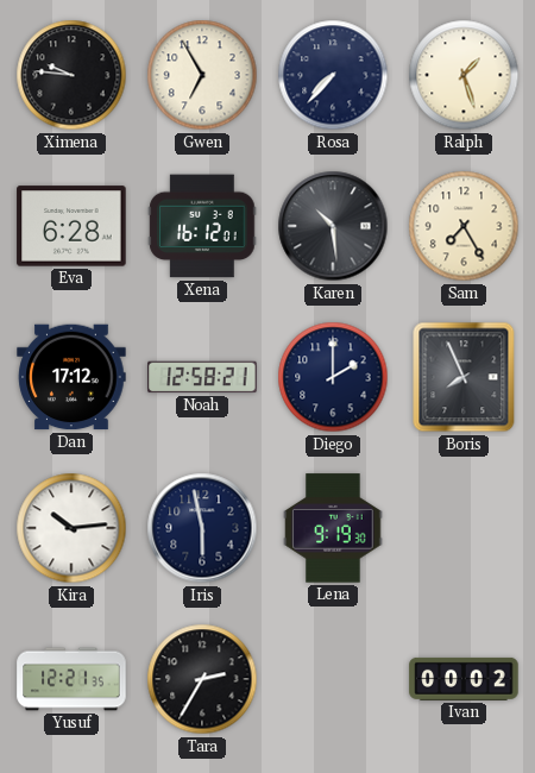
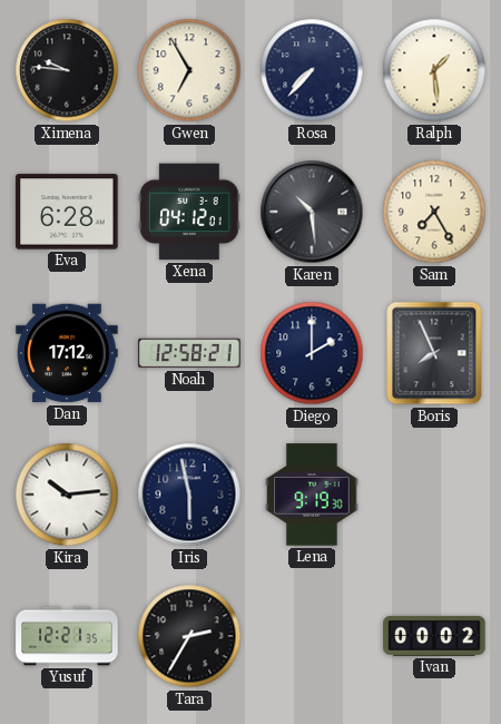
Ralph: 1:27 -> 1:29
Xena: 16:12 -> 04:12
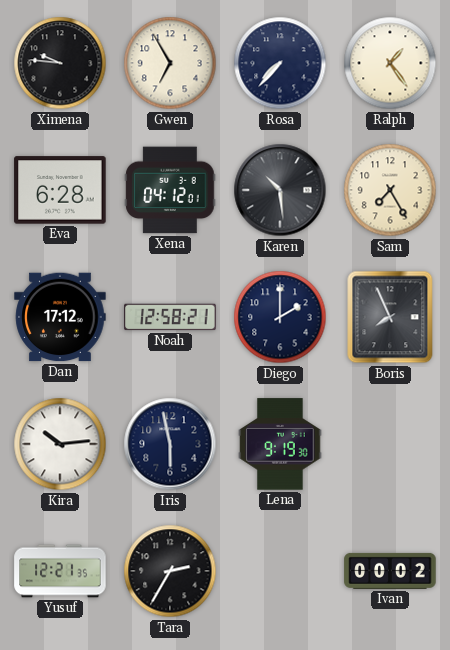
Ralph: 1:29 -> 1:24
